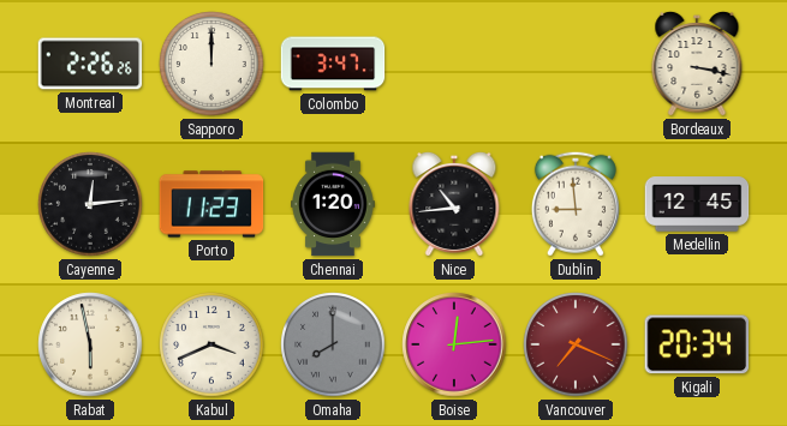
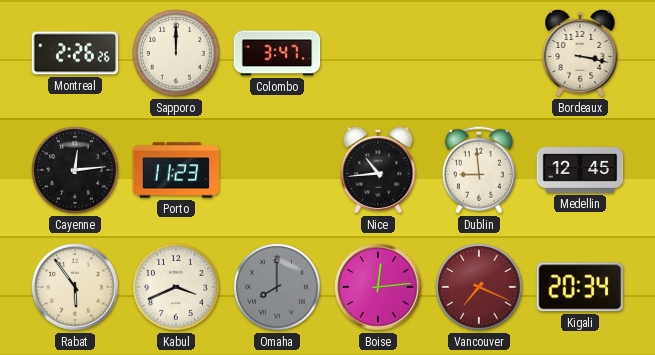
Chennai: 1:20 -> none
Rabat: 5:58 -> 5:54
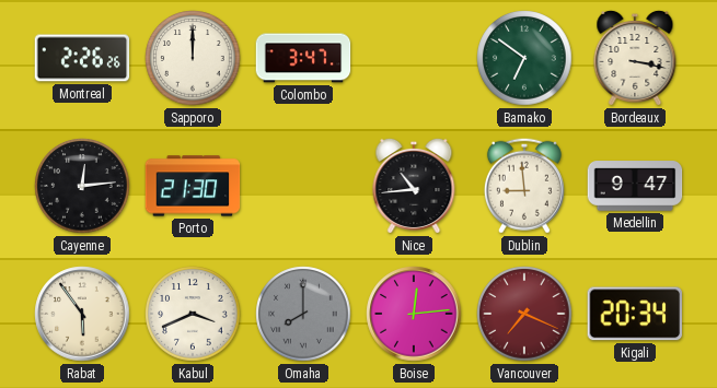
Bamako: none -> 6:51
Porto: 11:23 -> 21:30
Medellin: 12:45 -> 9:47
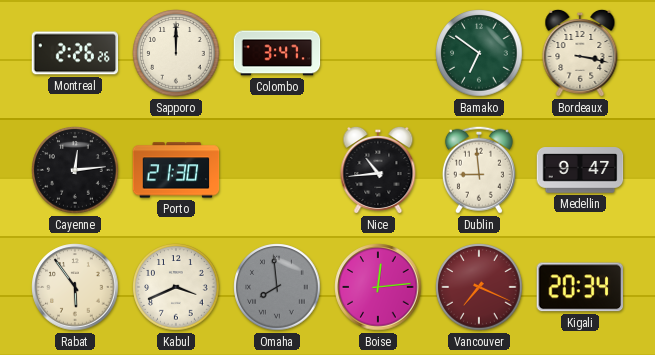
Omaha: 8:00 -> 7:59
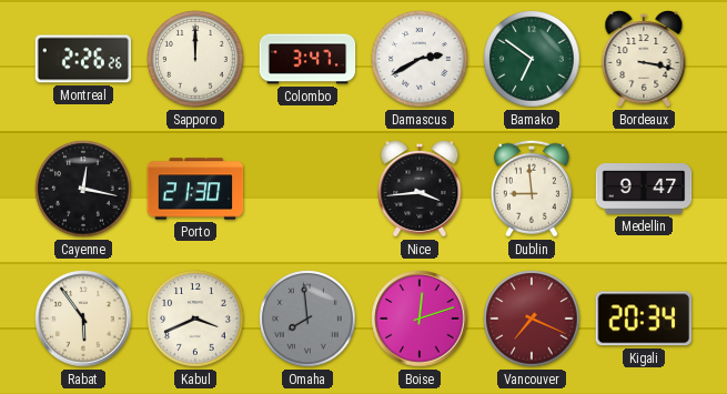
Damascus: none -> 2:40
Cayenne: 12:14 -> 12:17
Nice: 10:44 -> 3:44
Boise: 12:14 -> 12:12
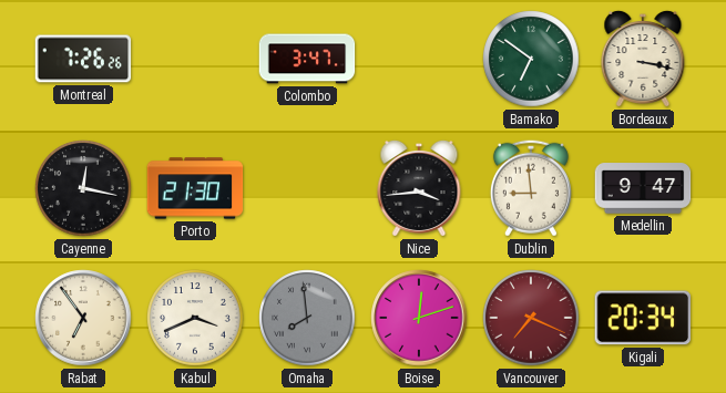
Montreal: 2:26 -> 7:26
Sapporo: 12:00 -> none
Damascus: 2:40 -> none
Rabat: 5:54 -> 6:54
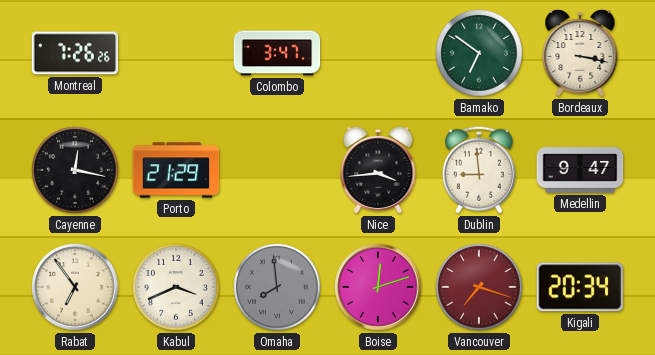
Porto: 21:30 -> 21:29
Vancouver: 7:19 -> 7:18
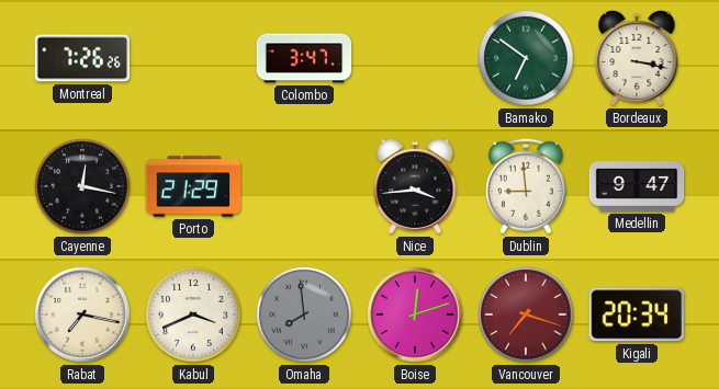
Rabat: 6:54 -> 7:17
